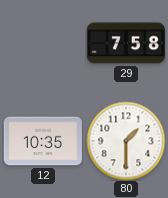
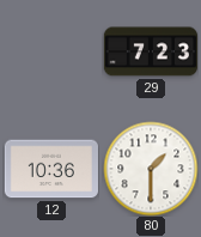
29: 7:58 -> 7:23
12: 10:35 -> 10:36
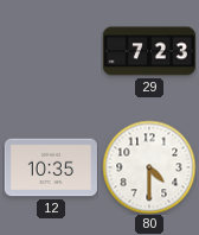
12: 10:36 -> 10:35
80: 1:30 -> 4:30
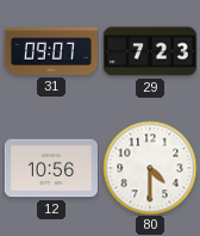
31: none -> 09:07
12: 10:35 -> 10:56
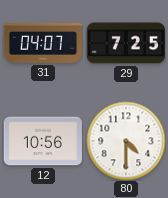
31: 09:07 -> 04:07
29: 7:23 -> 7:25
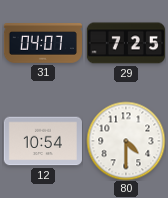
12: 10:56 -> 10:54
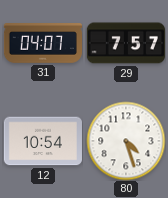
29: 7:25 -> 7:57
80: 4:30 -> 4:27
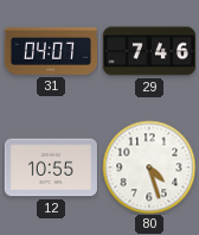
29: 7:57 -> 7:46
12: 10:54 -> 10:55
